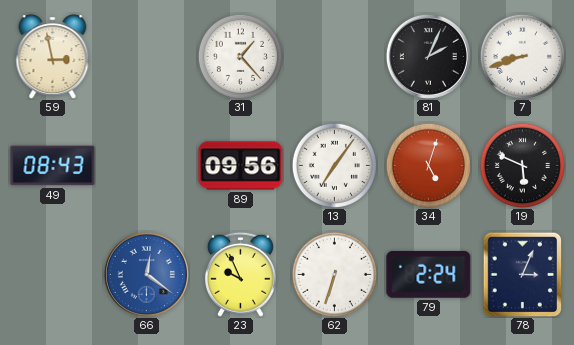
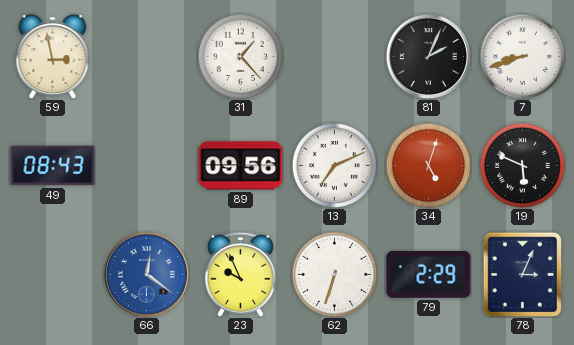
13: 7:06 -> 7:11
79: 2:24 -> 2:29
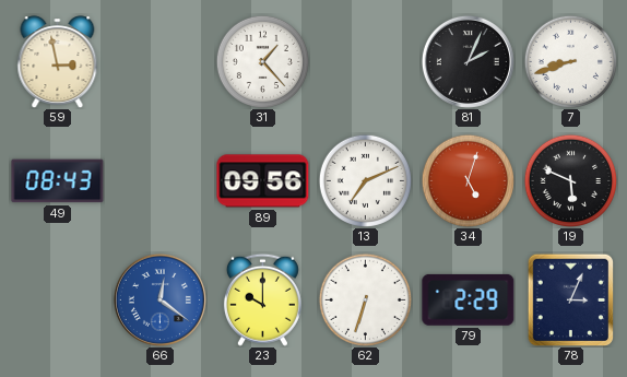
23: 9:56 -> 10:00
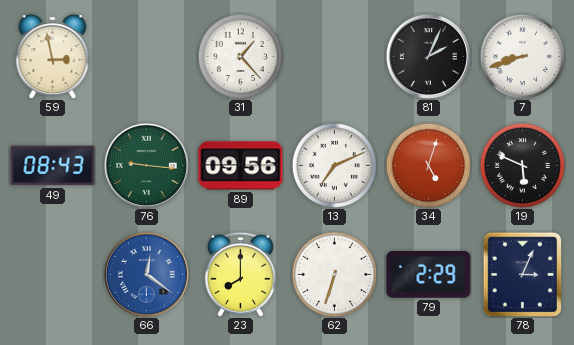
76: none -> 9:16
23: 10:00 -> 8:00
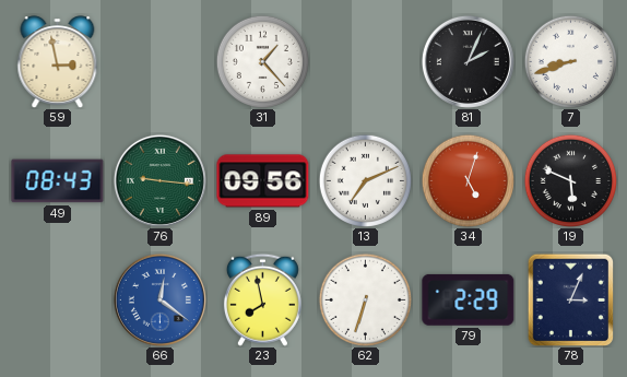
23: 8:00 -> 7:58
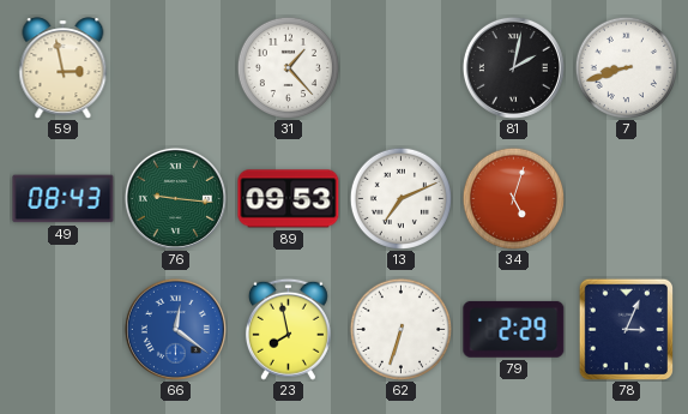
81: 2:04 -> 2:02
89: 09:56 -> 09:53
19: 5:49 -> none
